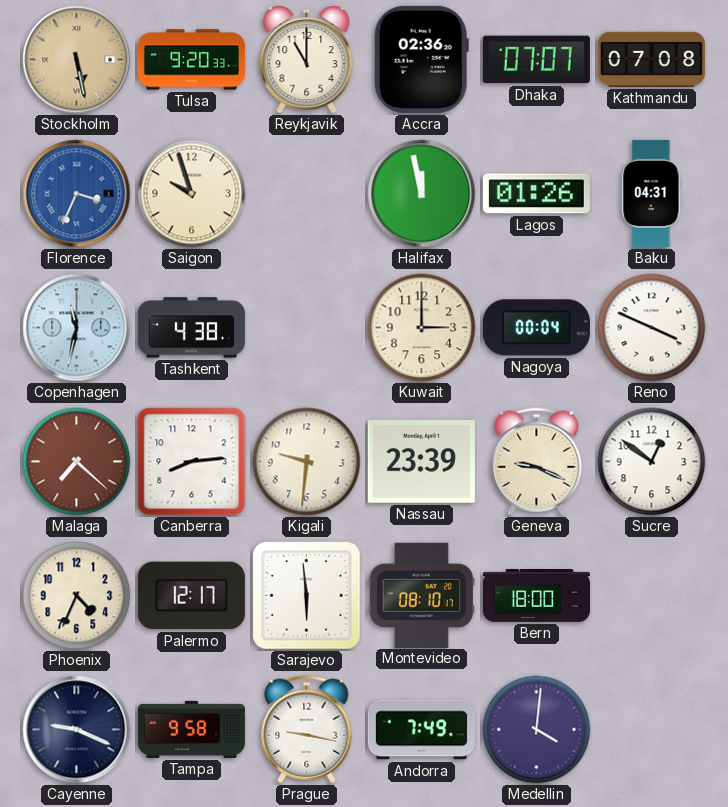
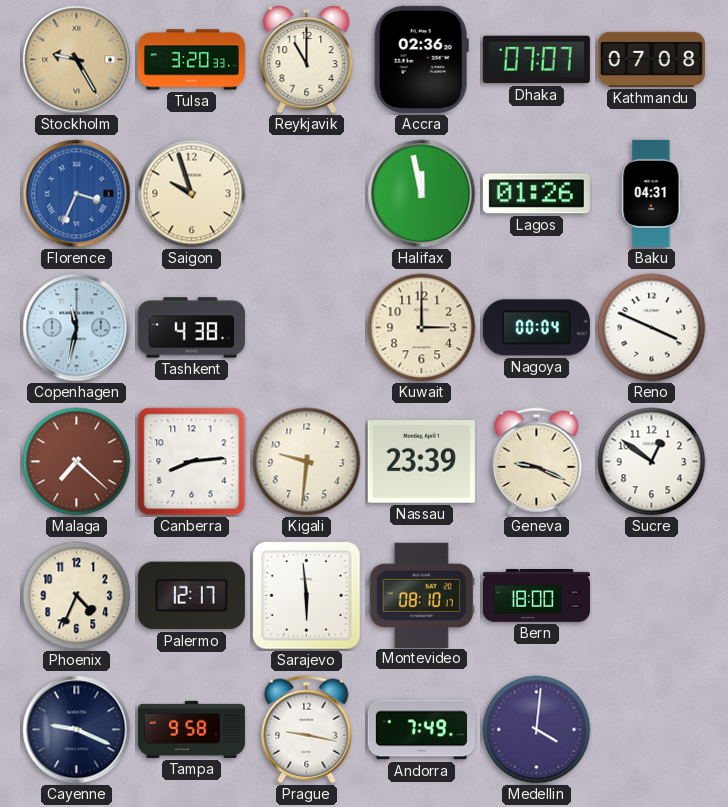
Stockholm: 5:28 -> 9:25
Tulsa: 9:20 -> 3:20
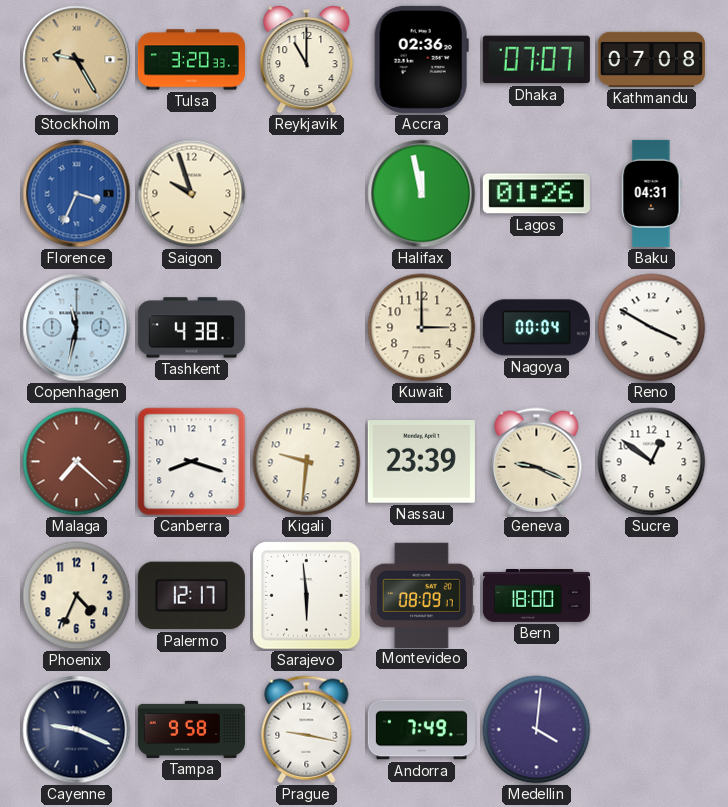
Reno: 3:49 -> 3:50
Canberra: 8:14 -> 8:18
Montevideo: 08:10 -> 08:09
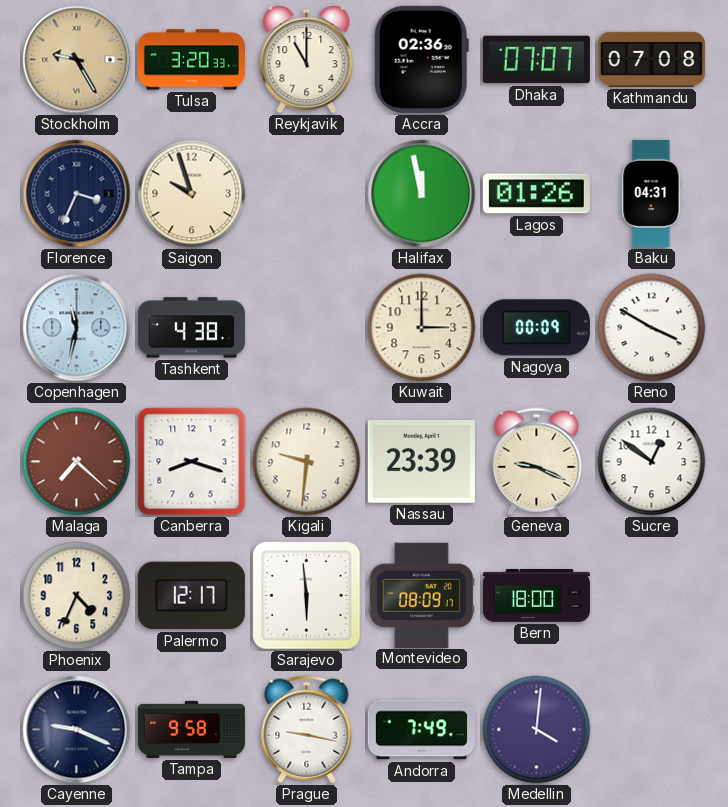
Florence dial: blue -> navy
Nagoya: 00:04 -> 00:09
